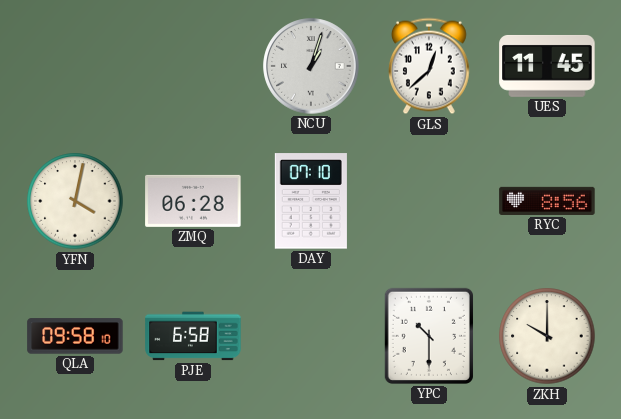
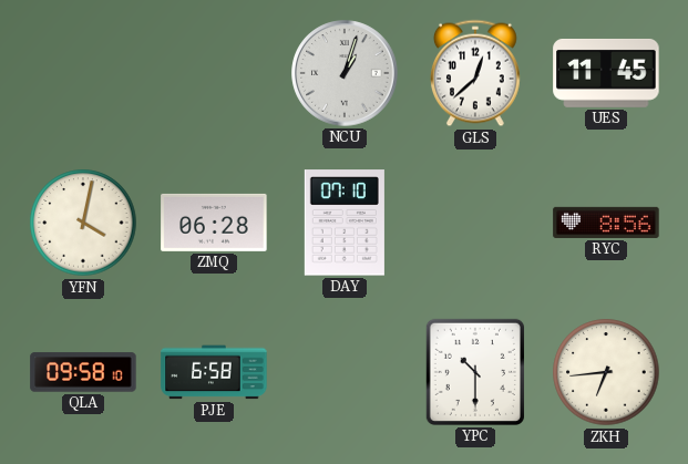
ZKH: 10:00 -> 6:44
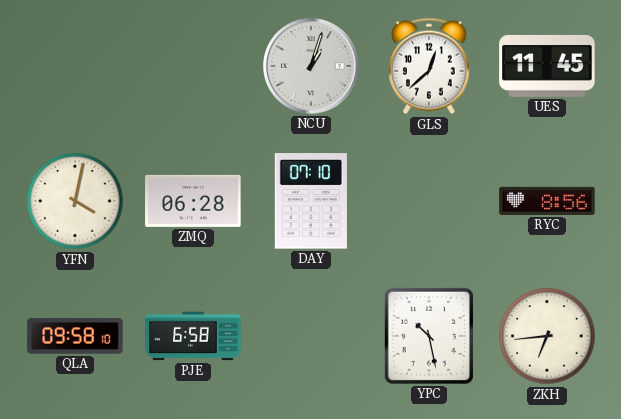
YPC: 10:30 -> 10:28
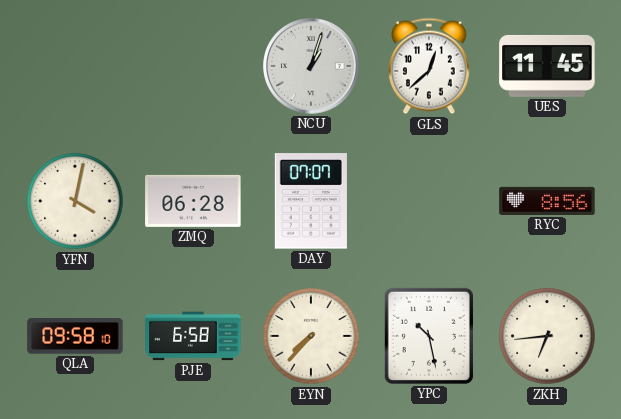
DAY: 07:10 -> 07:07
EYN: none -> 7:37
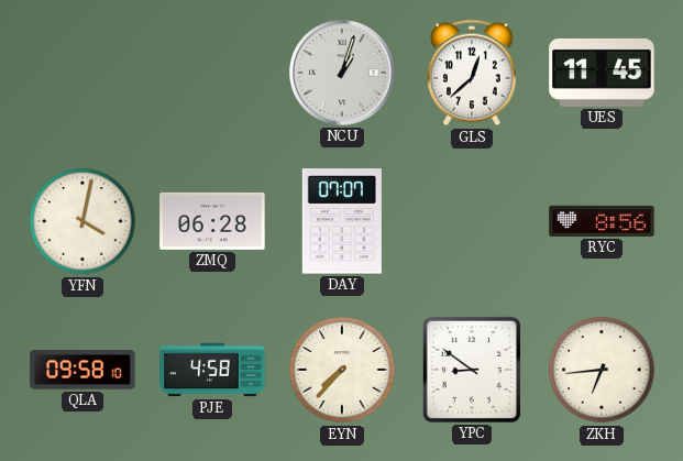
PJE: 6:58 -> 4:58
YPC: 10:28 -> 8:51
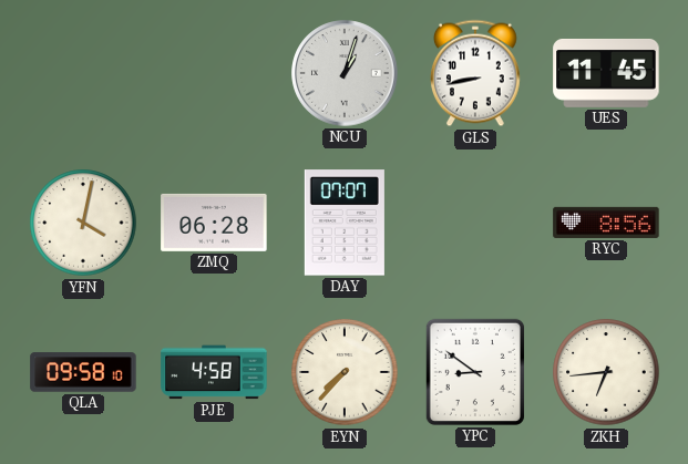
GLS: 12:38 -> 8:43
